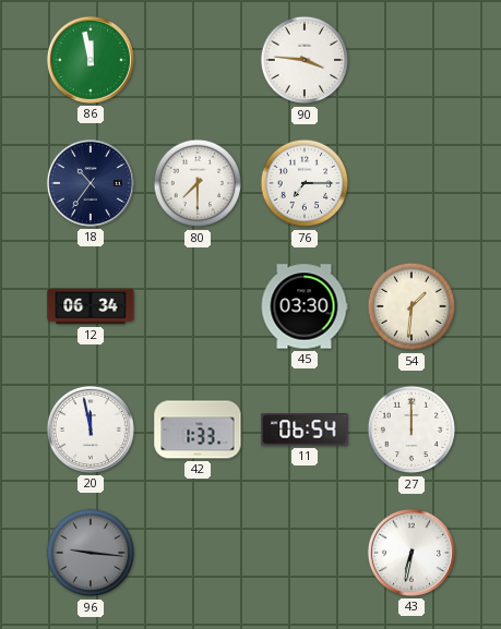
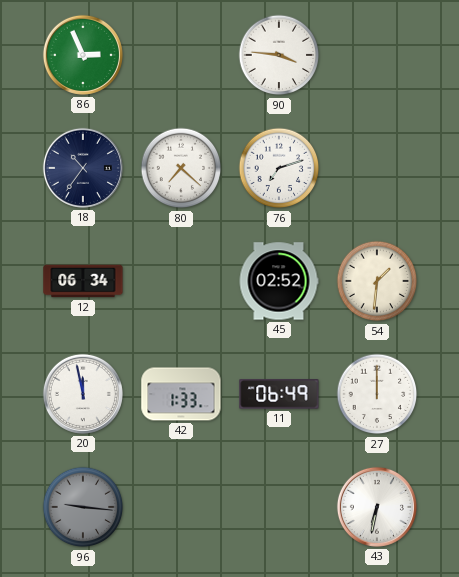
86: 11:58 -> 2:56
80: 7:30 -> 7:22
76: 7:15 -> 7:12
45: 03:30 -> 02:52
11: 06:54 -> 06:49
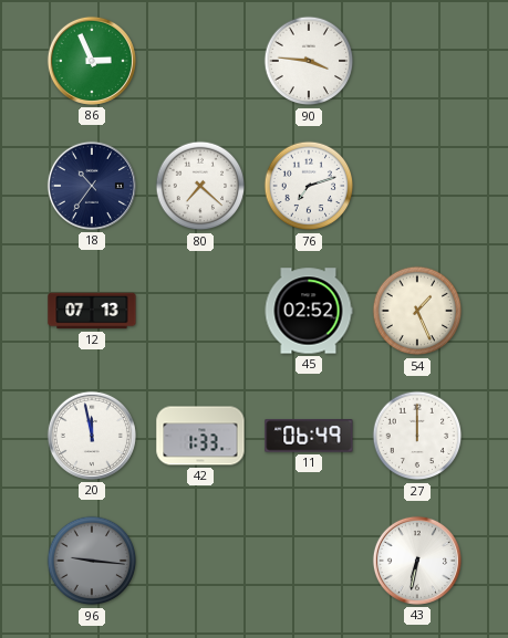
12: 06:34 -> 07:13
54: 1:31 -> 1:26
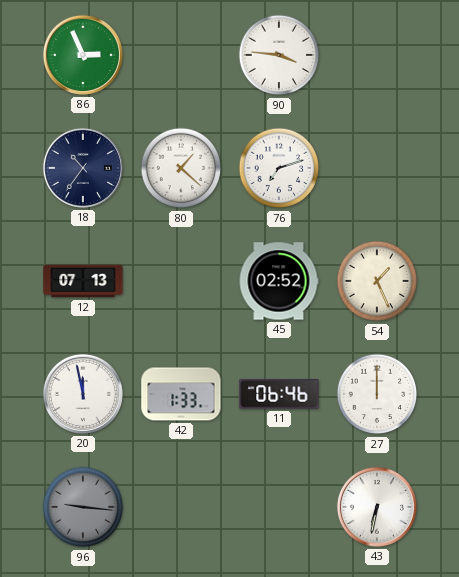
80: 7:22 -> 1:22
11: 06:49 -> 06:46
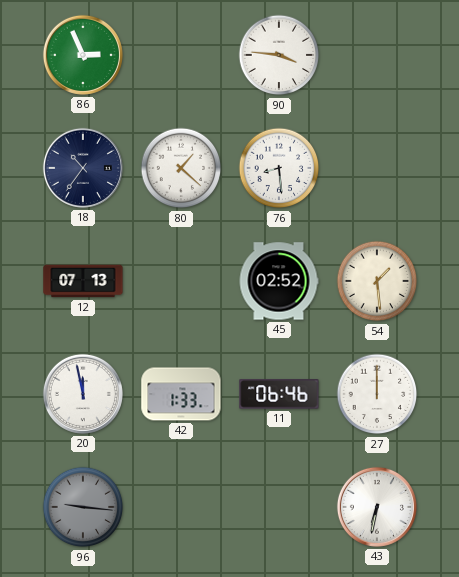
76: 7:12 -> 8:29
54: 1:26 -> 1:29
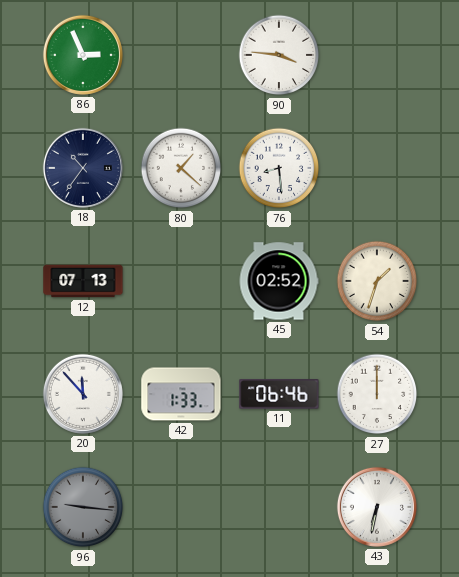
54: 1:29 -> 1:33
20: 11:58 -> 11:53
